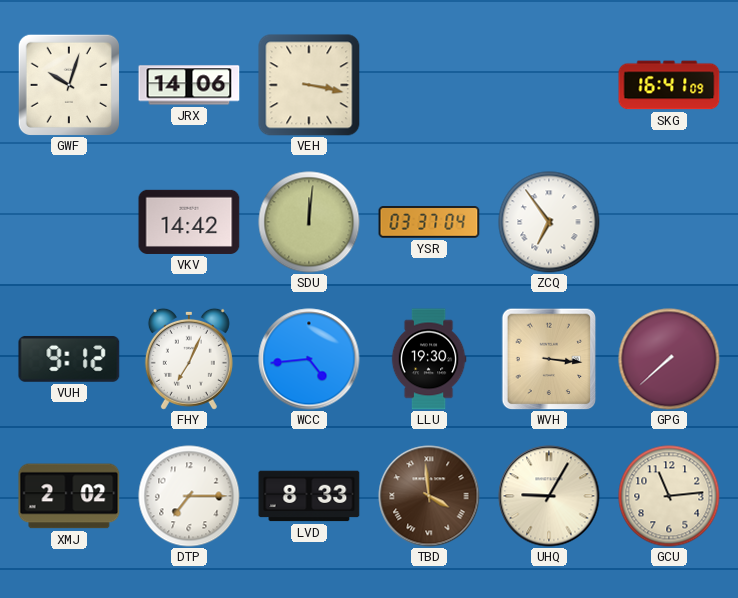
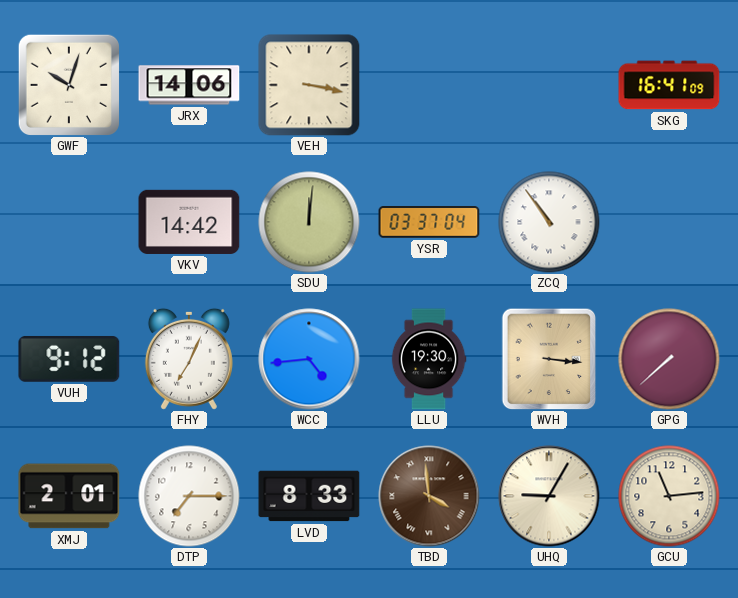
ZCQ: 6:54 -> 10:54
XMJ: 2:02 -> 2:01
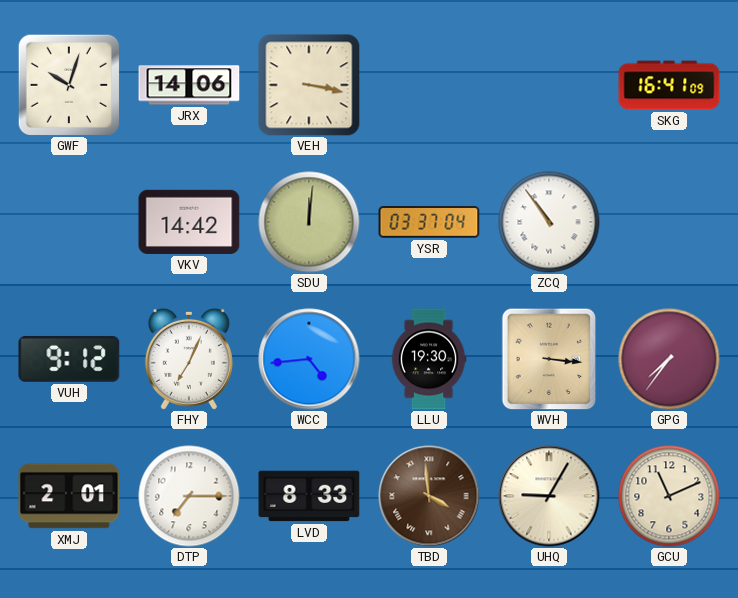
GPG: 7:38 -> 7:36
GCU: 11:14 -> 11:11
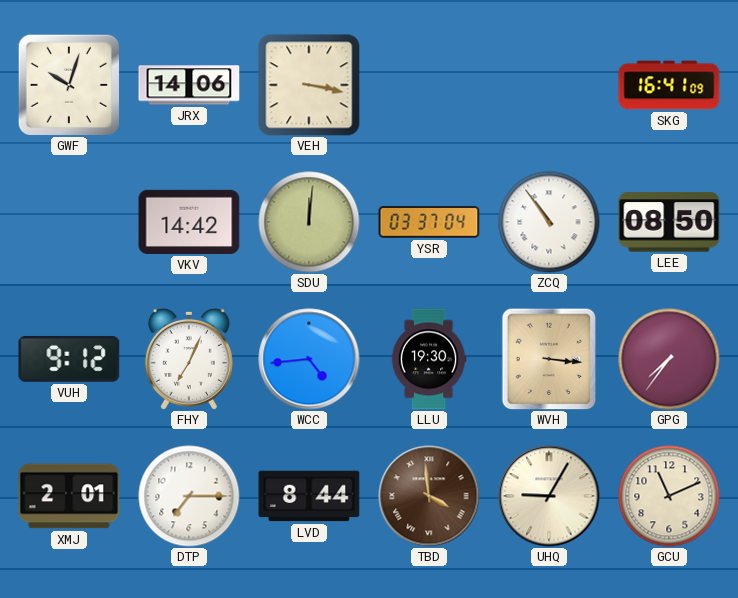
LEE: none -> 08:50
LVD: 8:33 -> 8:44
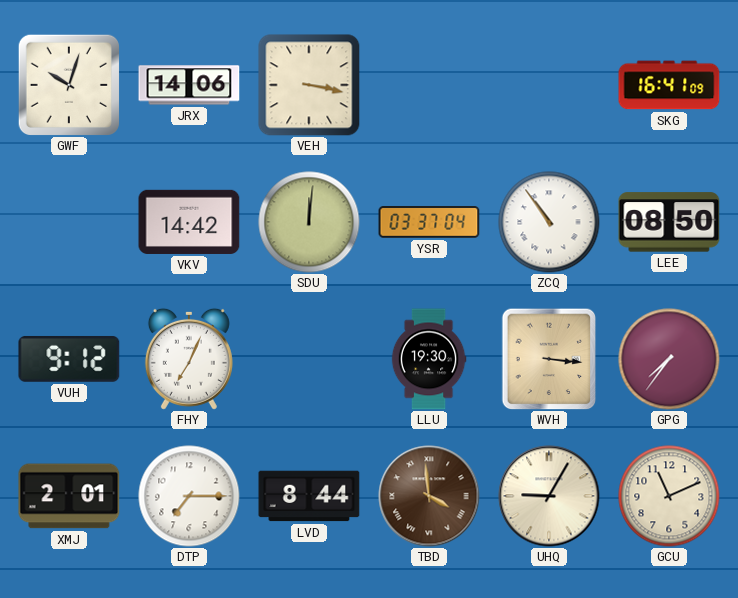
WCC: 4:44 -> none
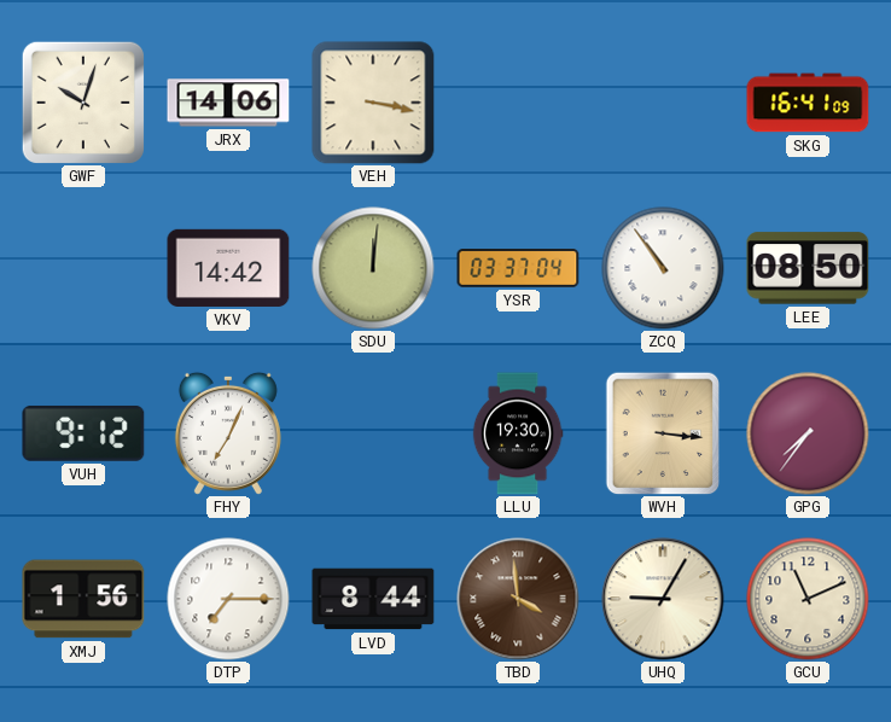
XMJ: 2:01 -> 1:56
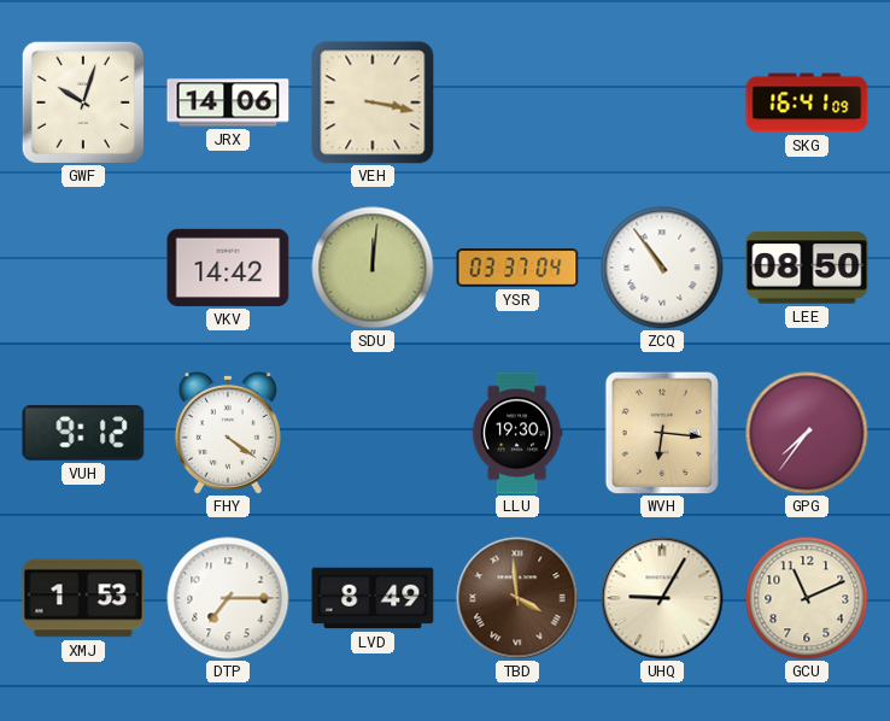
FHY: 7:04 -> 4:21
WVH: 3:16 -> 6:16
XMJ: 1:56 -> 1:53
LVD: 8:44 -> 8:49
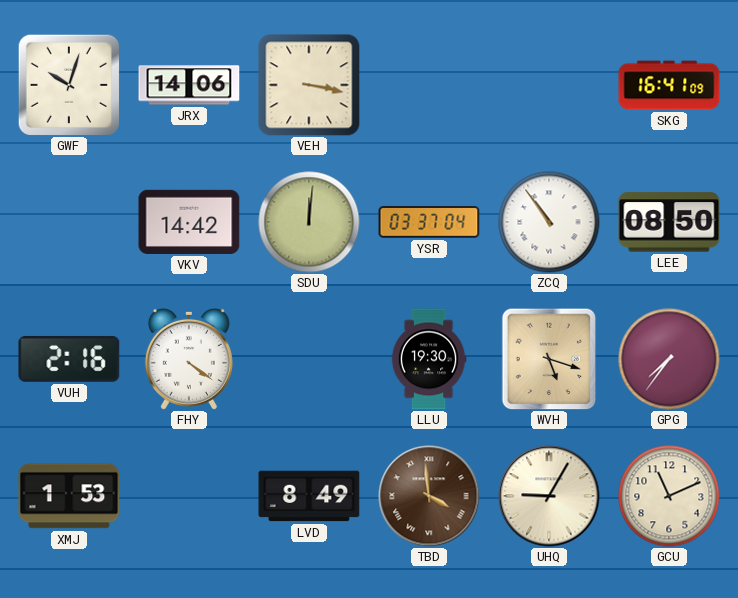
VUH: 9:12 -> 2:16
WVH: 6:16 -> 5:18
DTP: 7:15 -> none
